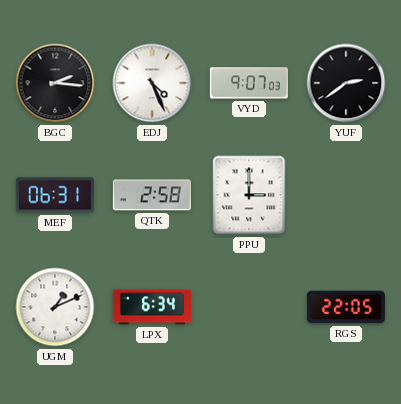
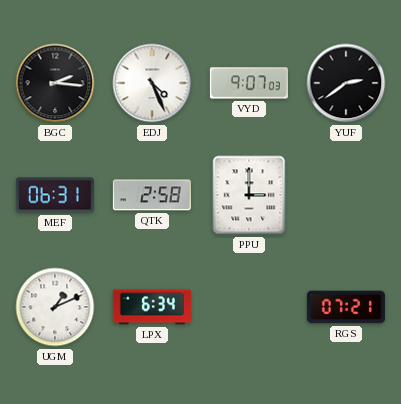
RGS: 22:05 -> 07:21
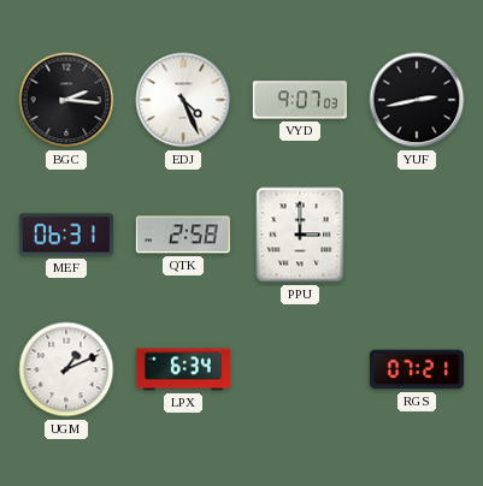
YUF: 2:39 -> 2:43
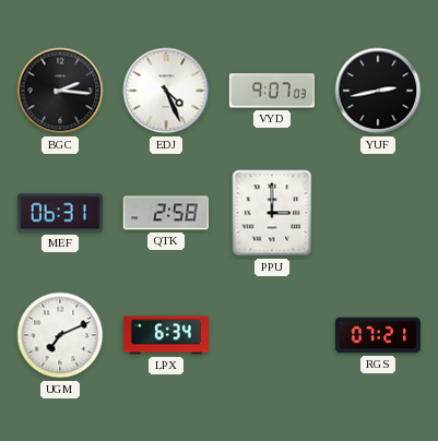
UGM: 1:11 -> 7:11
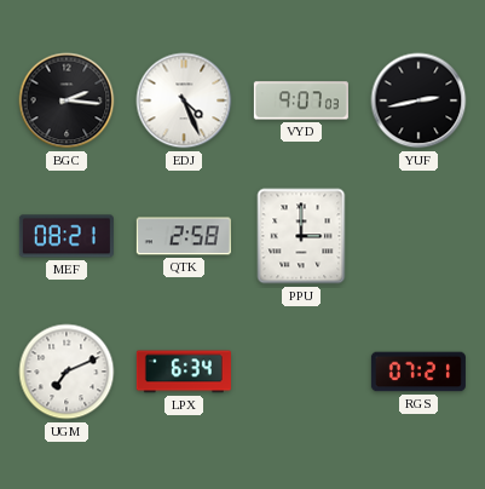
MEF: 06:31 -> 08:21
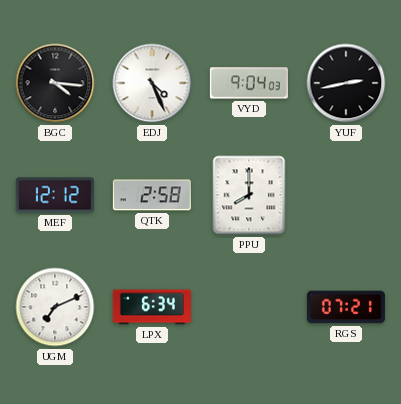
BGC: 2:16 -> 4:16
VYD: 9:07 -> 9:04
MEF: 08:21 -> 12:12
PPU: 3:00 -> 8:00
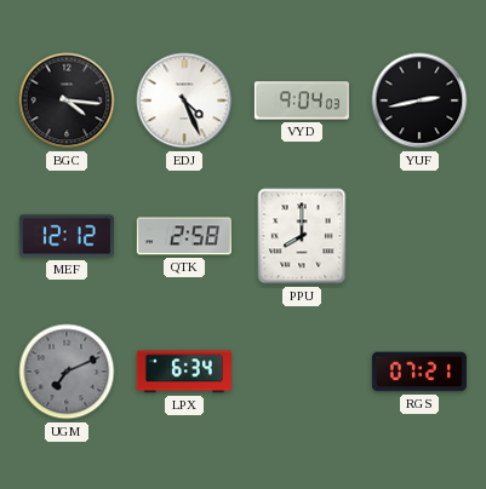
UGM dial: white -> grey
